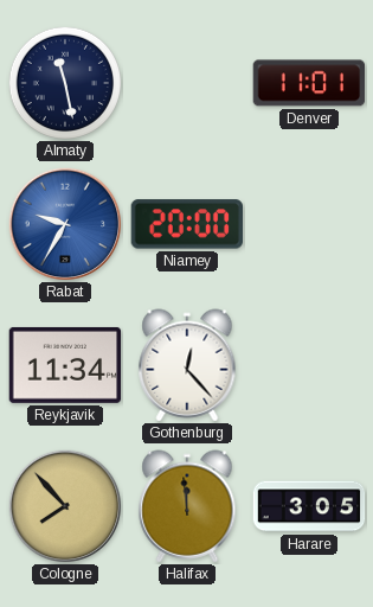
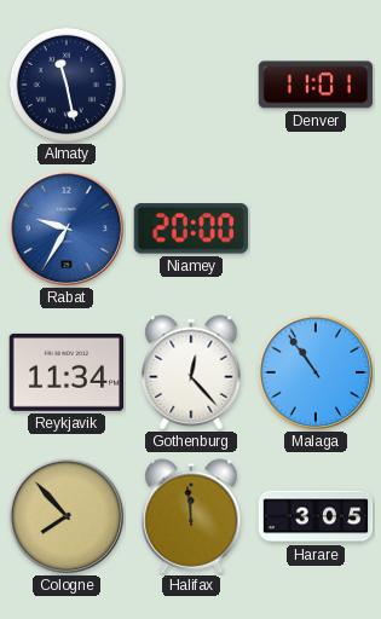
Malaga: none -> 10:54
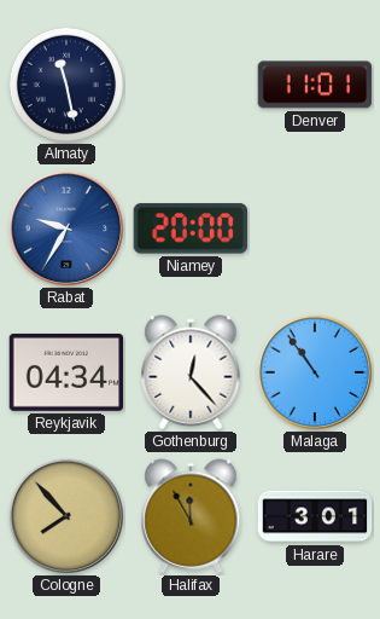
Reykjavik: 11:34 -> 04:34
Halifax: 11:59 -> 11:55
Harare: 3:05 -> 3:01
